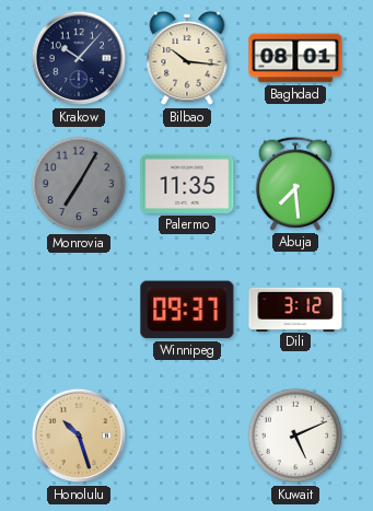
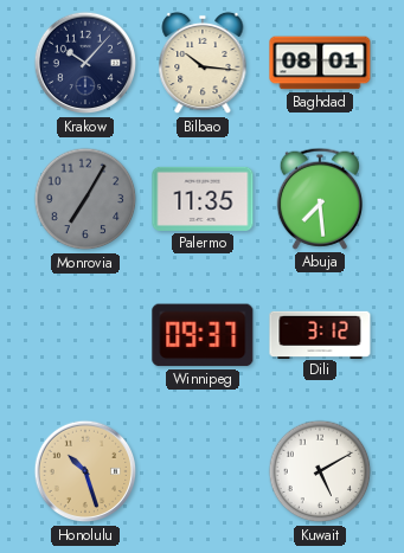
Kuwait: 5:11 -> 5:10
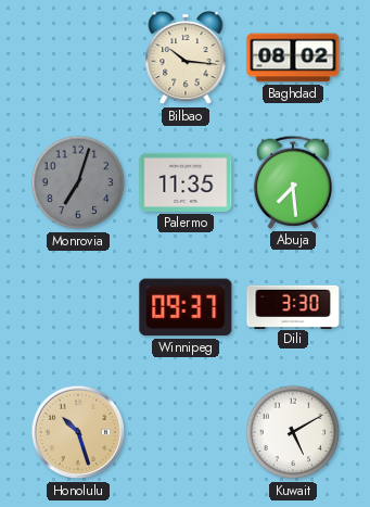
Krakow: 10:07 -> none
Baghdad: 08:01 -> 08:02
Monrovia: 7:05 -> 7:03
Dili: 3:12 -> 3:30
